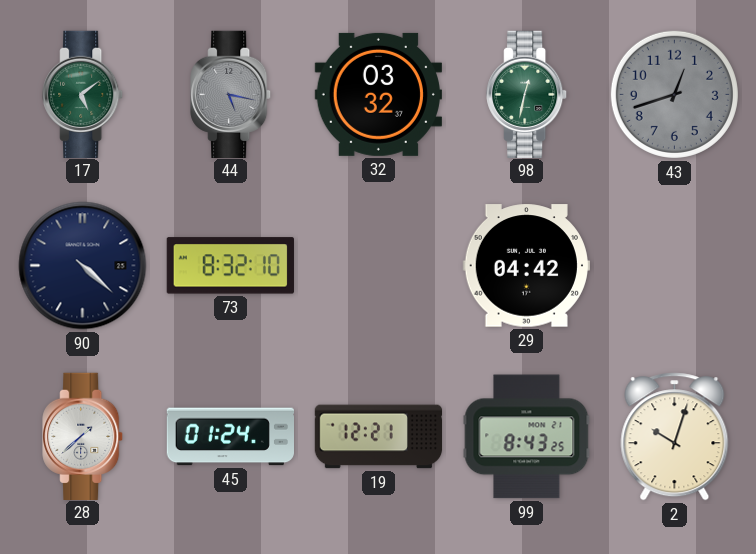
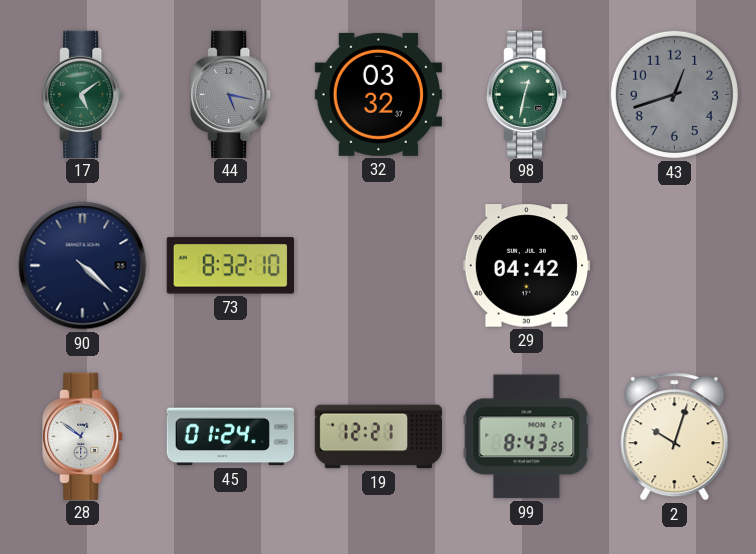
28: 1:38 -> 12:51
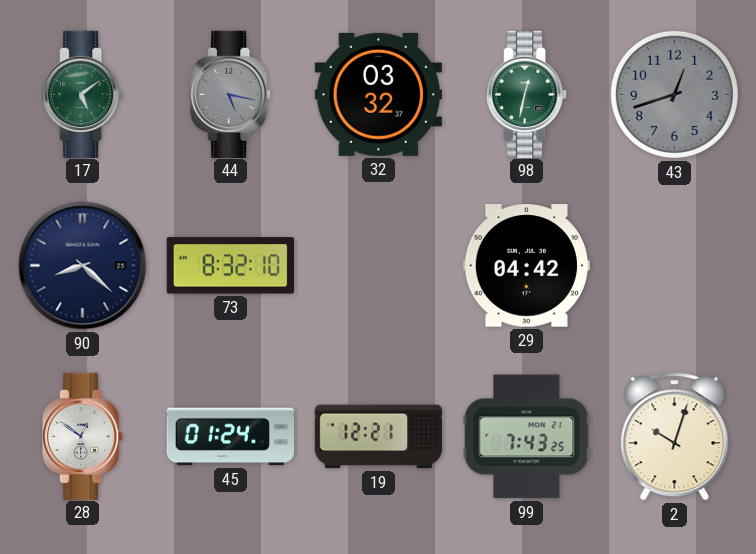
90: 4:22 -> 8:22
99: 8:43 -> 7:43
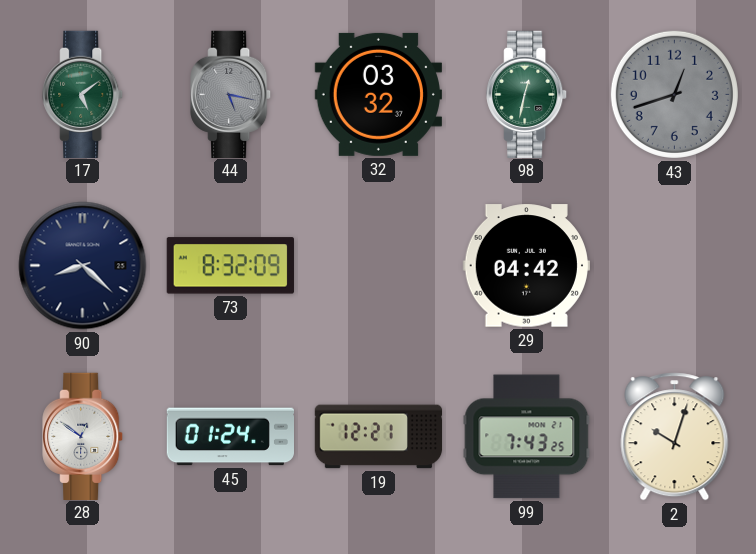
73: 8:32:10 -> 8:32:09
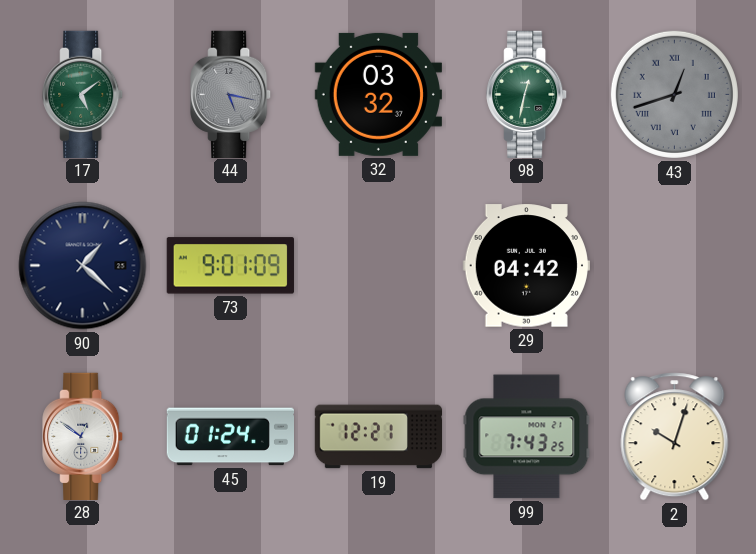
43 numerals: Arabic -> Roman
90: 8:22 -> 1:22
73: 8:32 -> 9:01
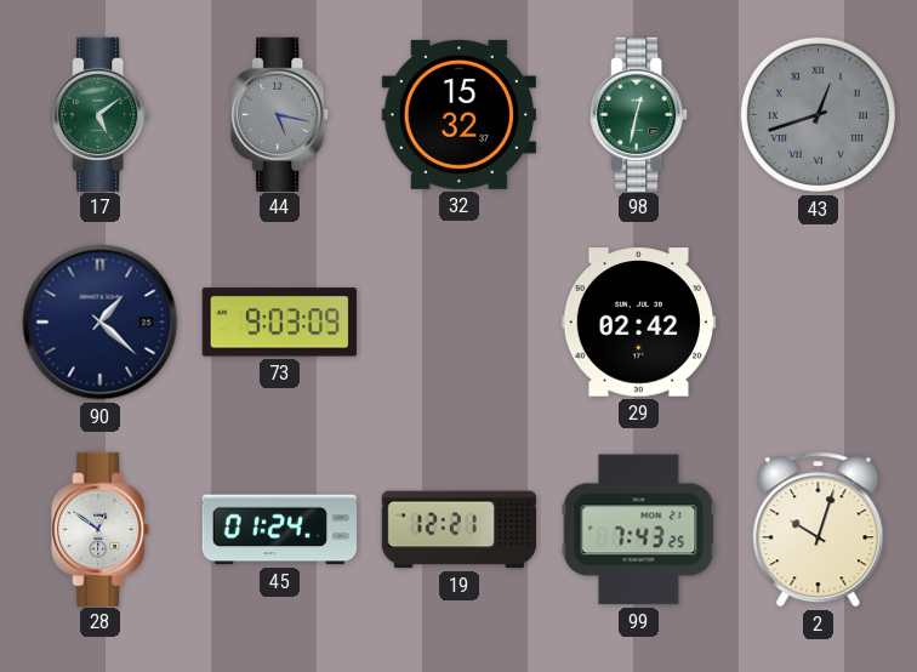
32: 03:32 -> 15:32
73: 9:01 -> 9:03
29: 04:42 -> 02:42
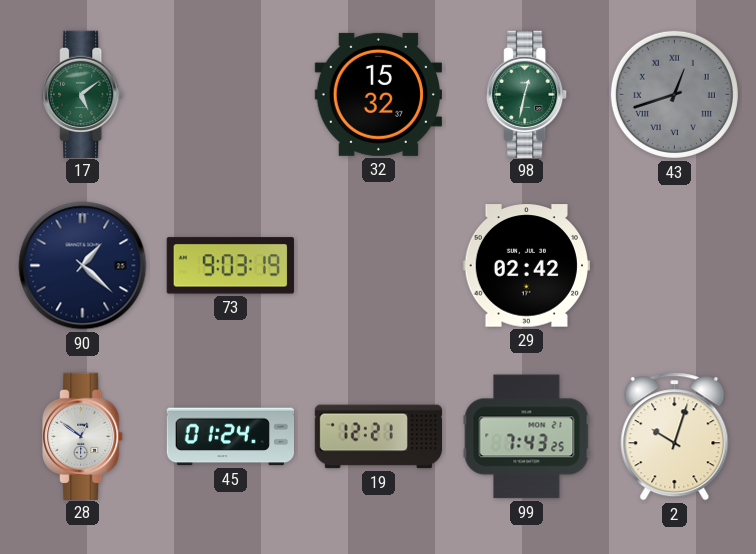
44: 5:17 -> none
73: 9:03:09 -> 9:03:19
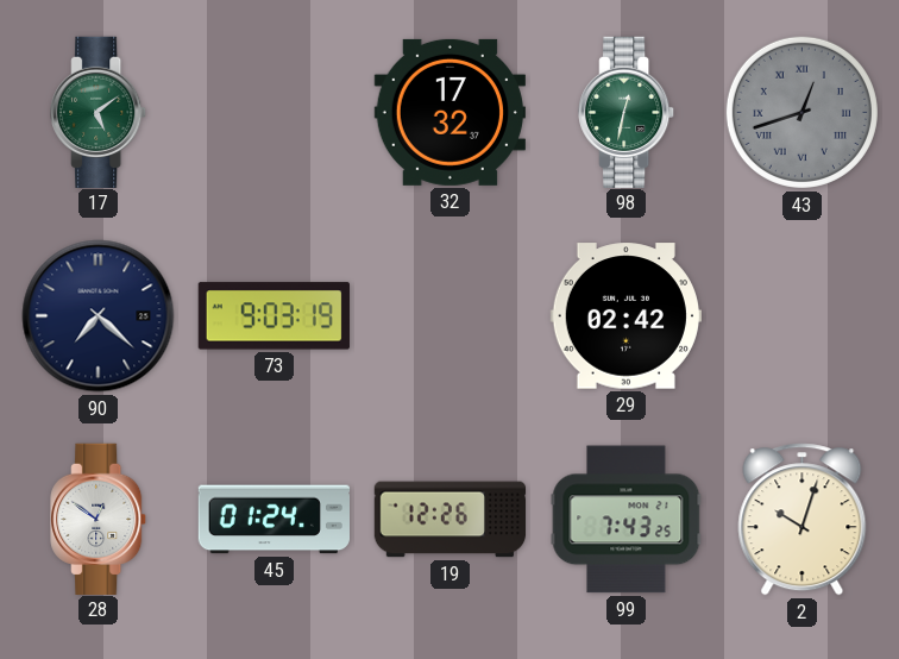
32: 15:32 -> 17:32
90: 1:22 -> 7:22
19: 12:21 -> 12:26
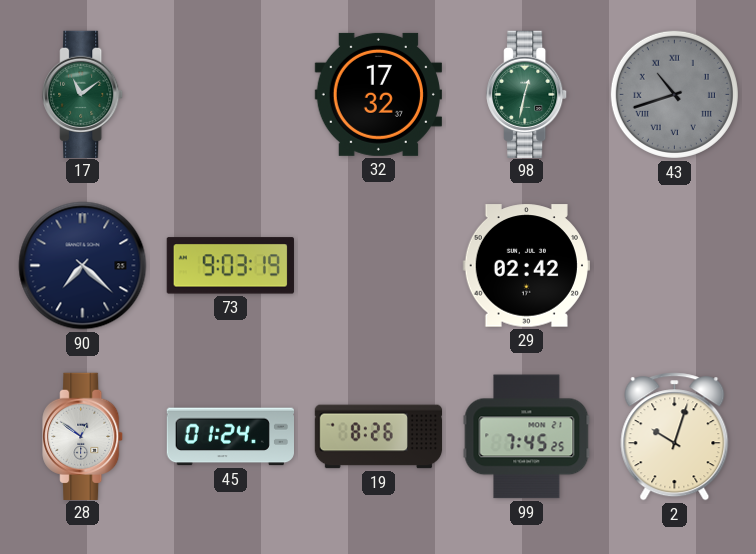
17: 5:09 -> 11:09
43: 12:42 -> 10:42
19: 12:26 -> 8:26
99: 7:43 -> 7:45
